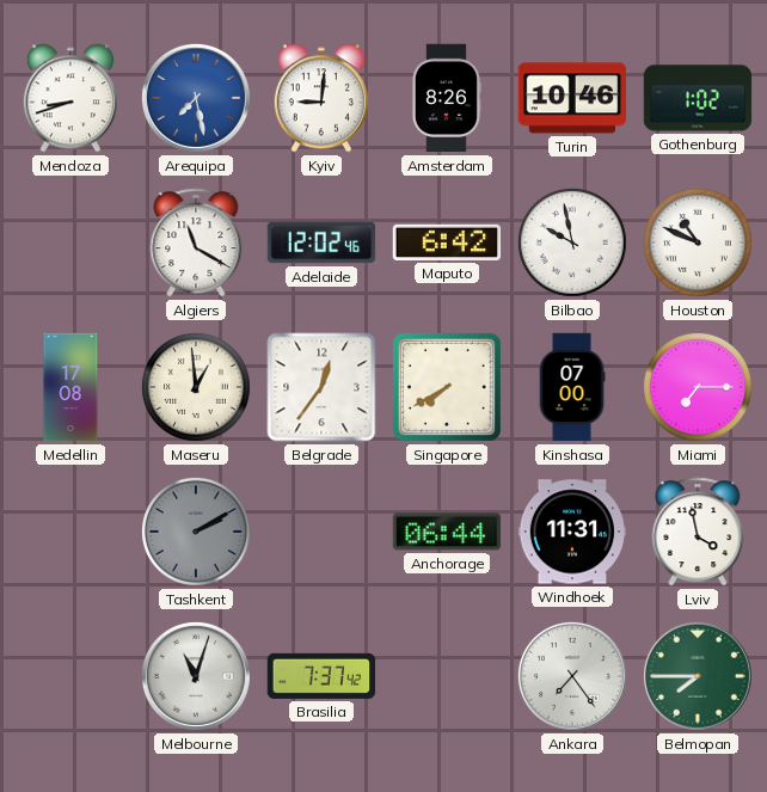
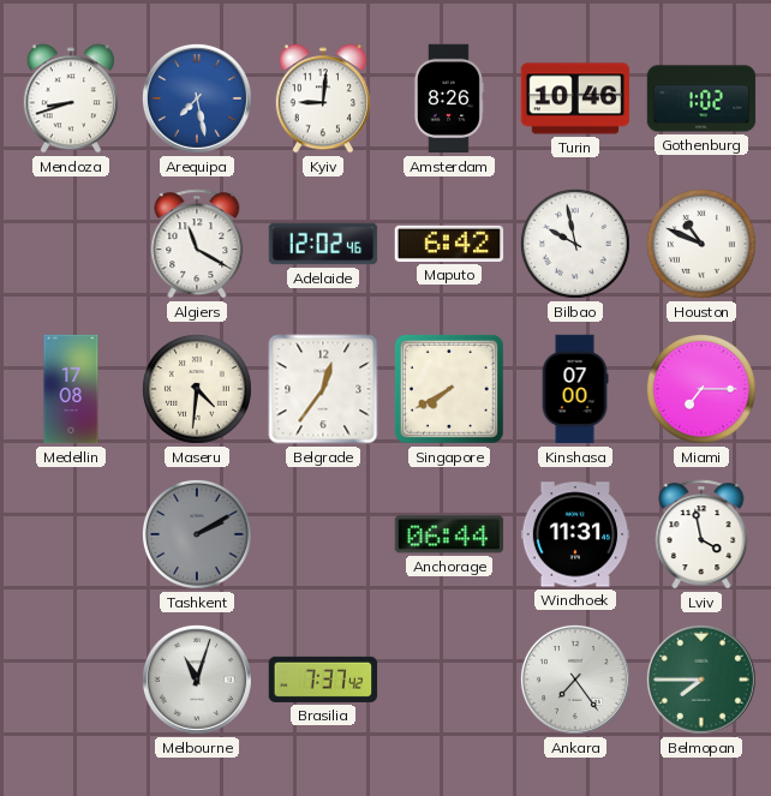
Maseru: 12:59 -> 4:31
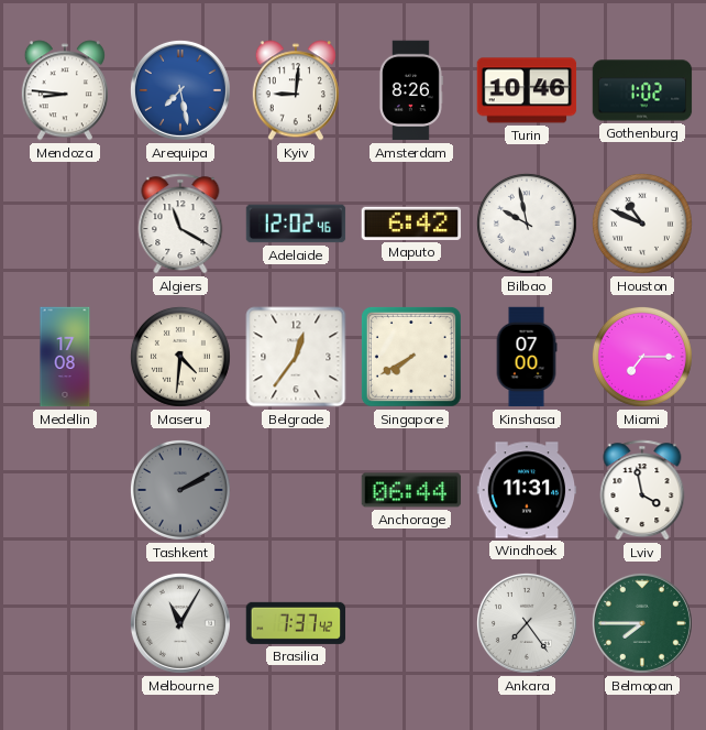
Mendoza: 8:42 -> 8:46
Melbourne: 11:03 -> 11:05
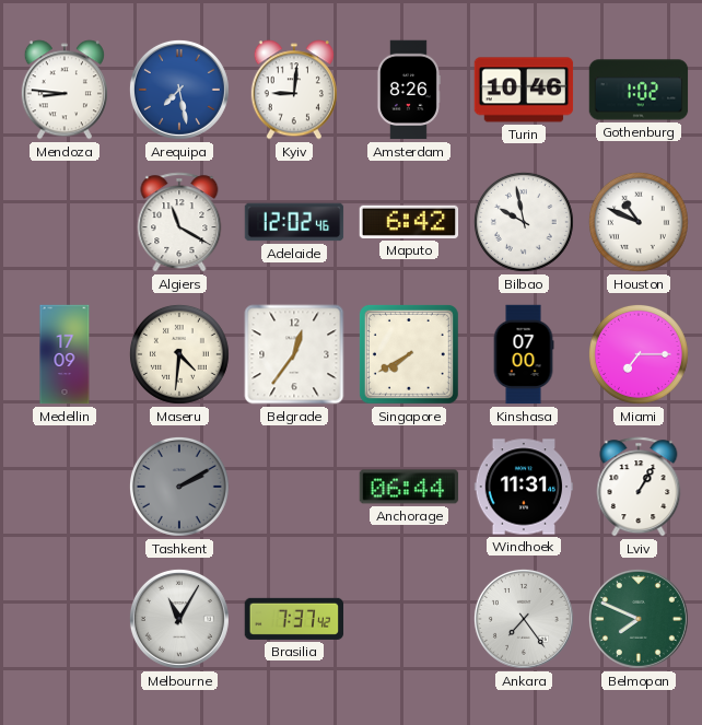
Medellin: 17:08 -> 17:09
Lviv: 3:58 -> 1:05
Belmopan: 7:45 -> 7:49
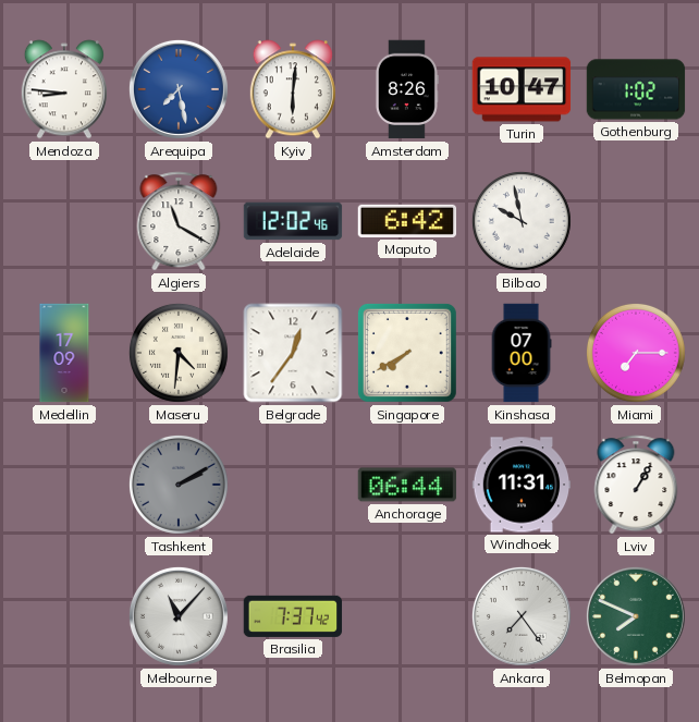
Kyiv: 9:01 -> 6:01
Turin: 10:46 -> 10:47
Houston: 10:49 -> none
Melbourne: 11:05 -> 11:07
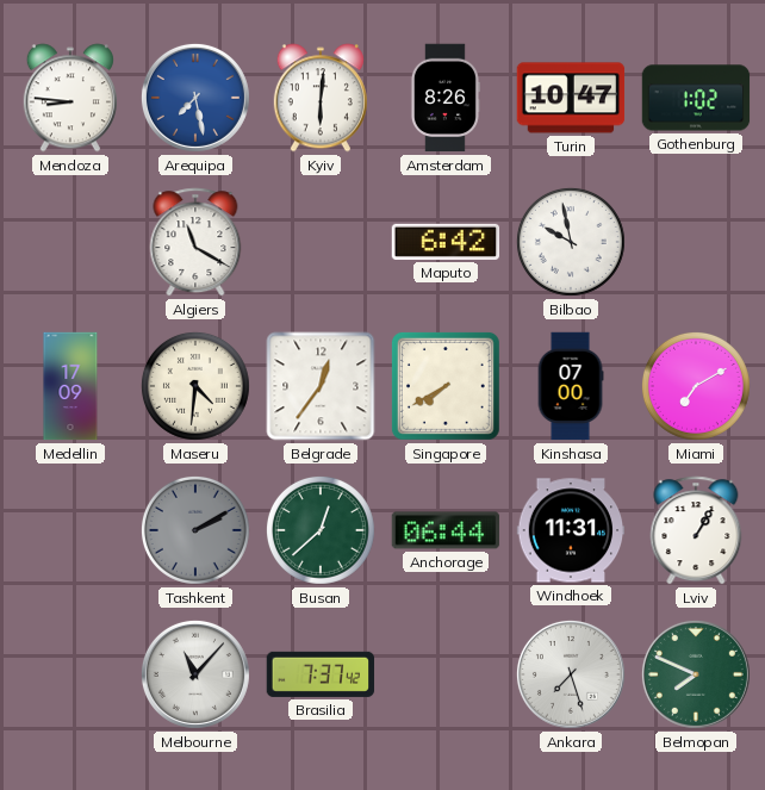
Adelaide: 12:02 -> none
Miami: 7:15 -> 7:10
Busan: none -> 12:38
Ankara: 7:24 -> 7:27
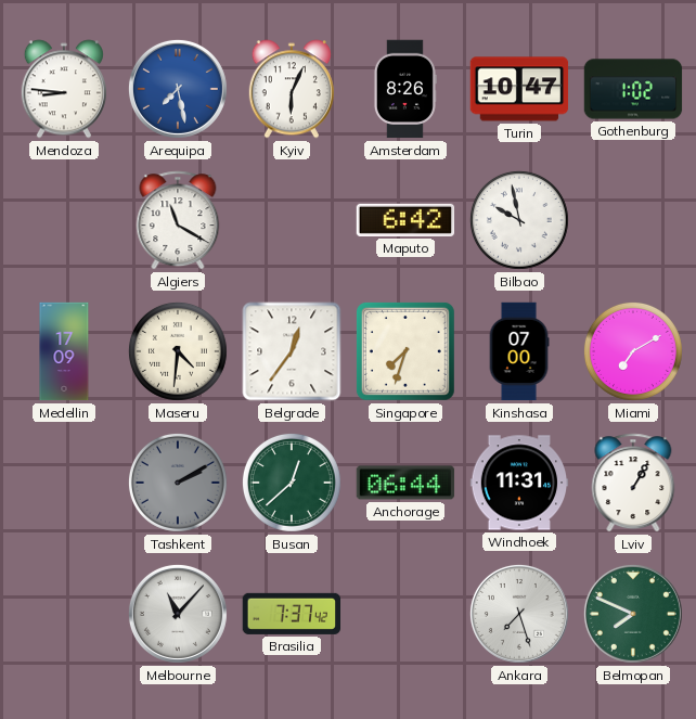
Kyiv: 6:01 -> 6:04
Singapore: 7:40 -> 7:33
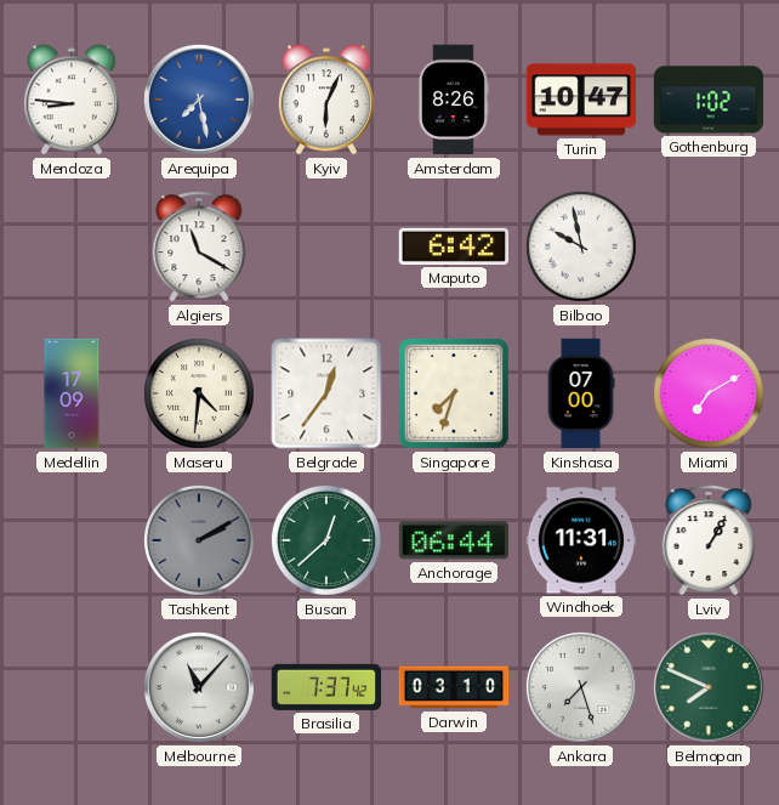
Darwin: none -> 03:10
